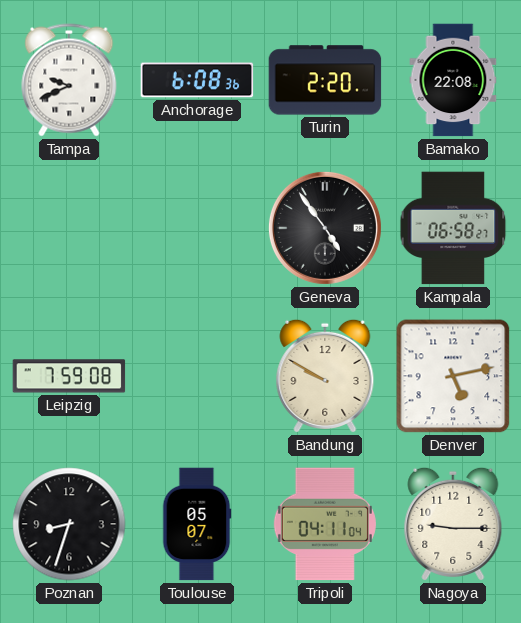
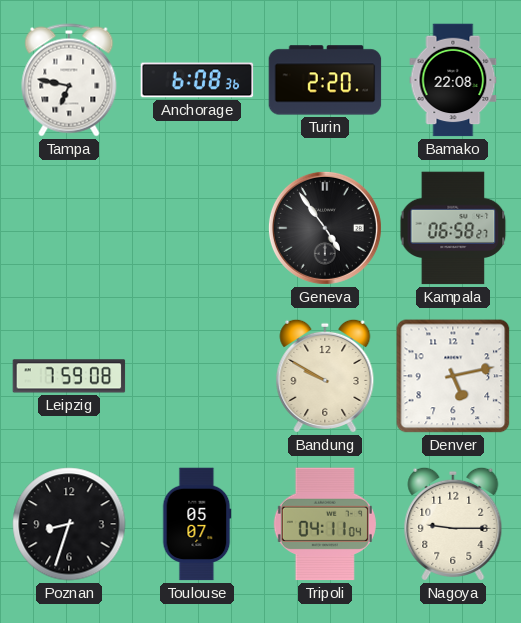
Tampa: 9:41 -> 6:47
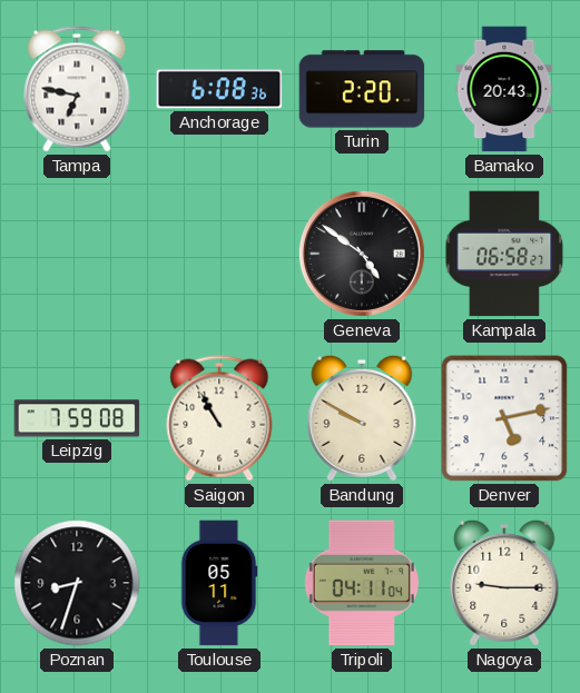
Bamako: 22:08 -> 20:43
Geneva: 4:54 -> 4:51
Saigon: none -> 10:55
Toulouse: 05:07 -> 05:11
